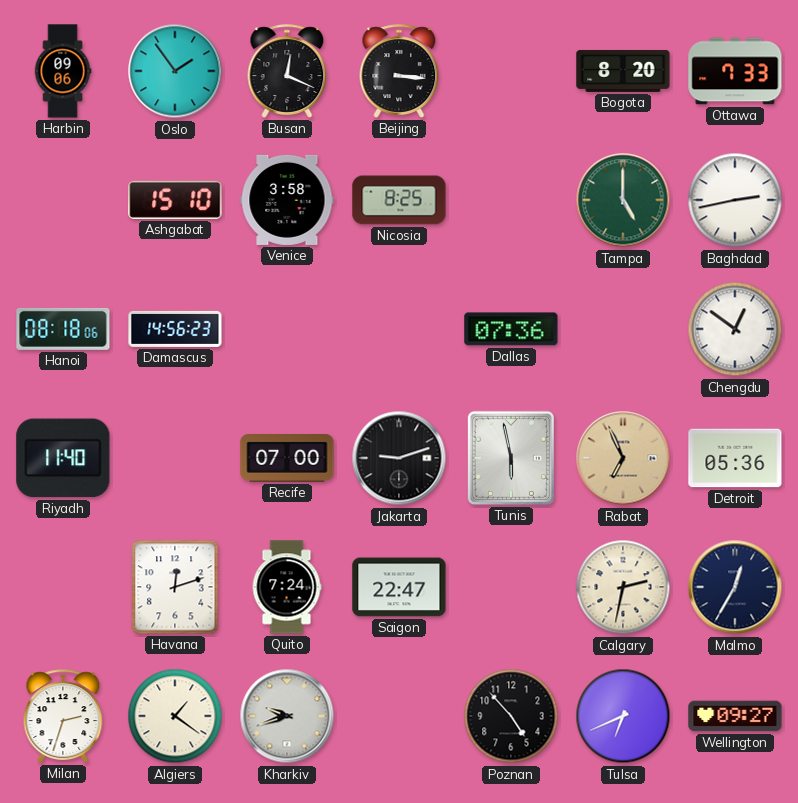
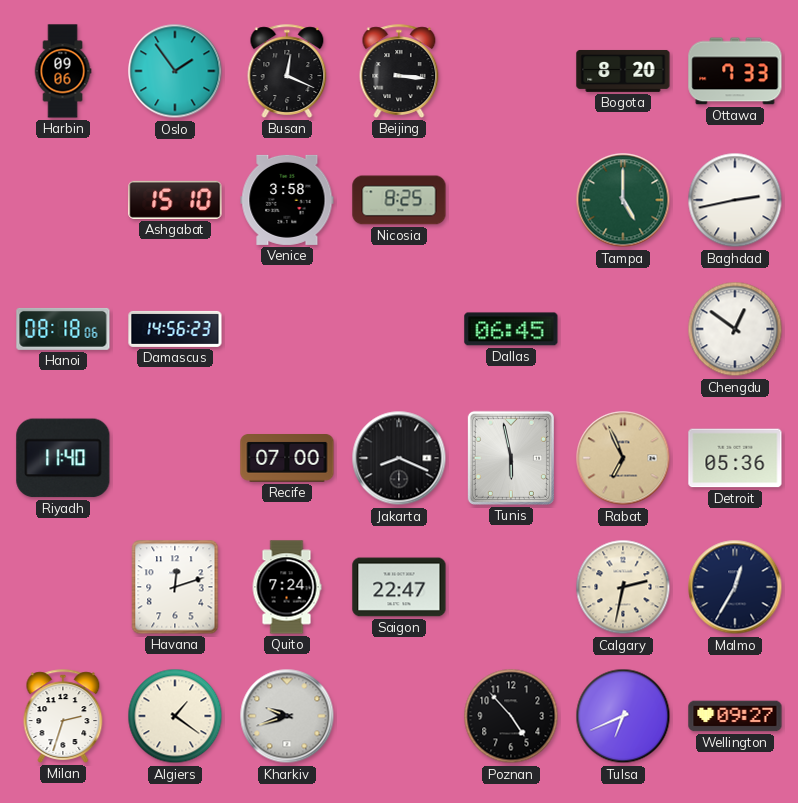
Dallas: 07:36 -> 06:45
Jakarta: 9:12 -> 8:19
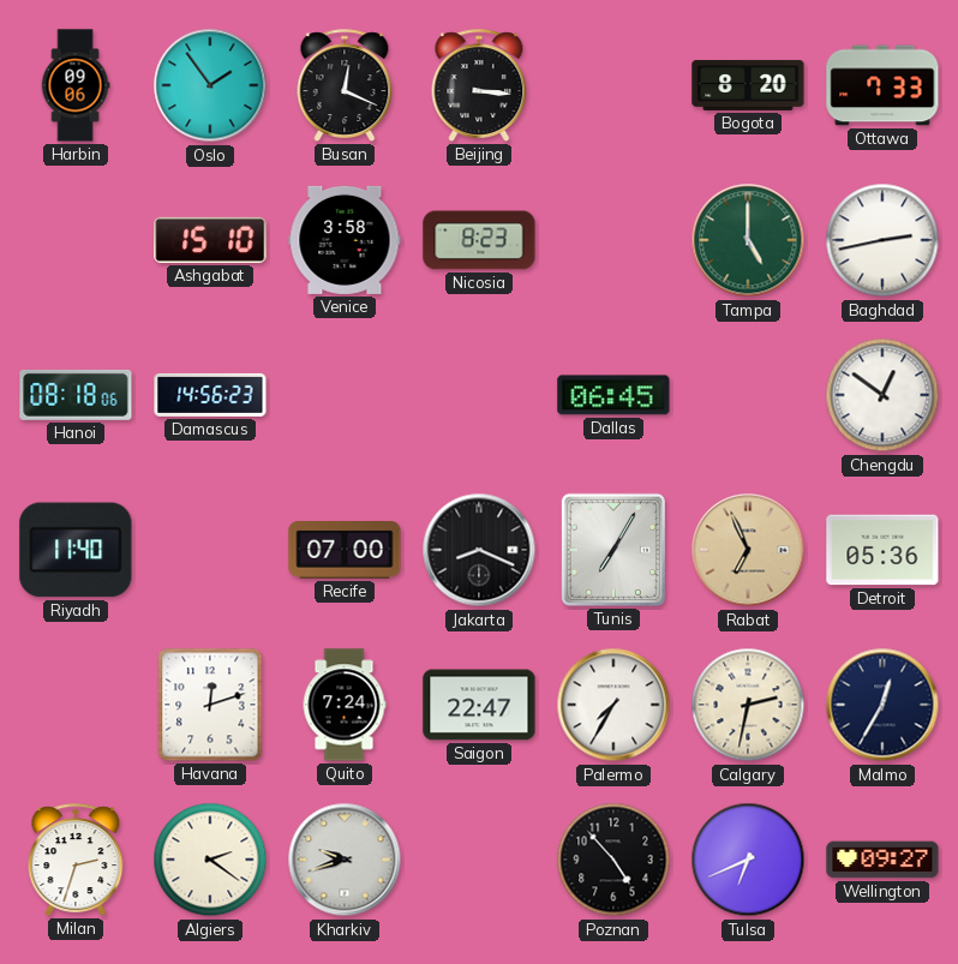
Nicosia: 8:25 -> 8:23
Tunis: 5:58 -> 7:05
Palermo: none -> 7:35
Algiers: 1:21 -> 2:21
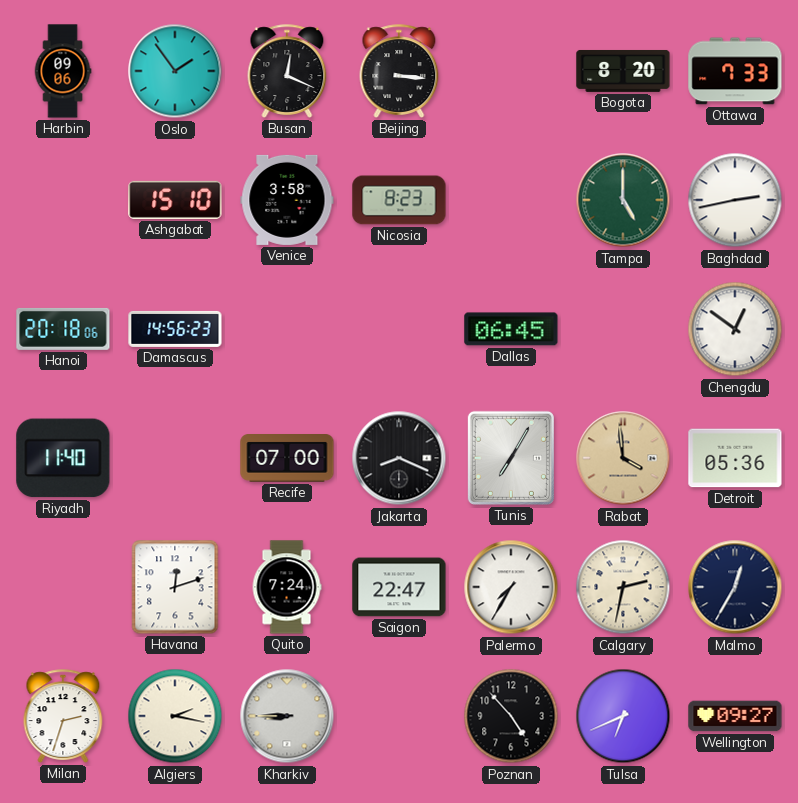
Hanoi: 08:18 -> 20:18
Rabat: 6:56 -> 3:59
Algiers: 2:21 -> 2:17
Kharkiv: 9:42 -> 8:45
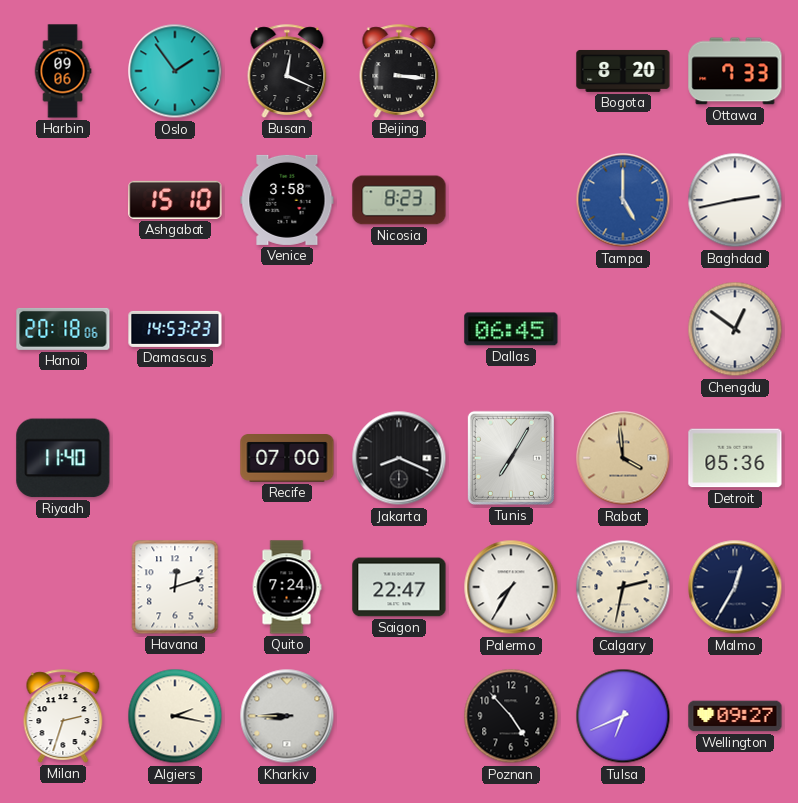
Tampa dial: green -> blue
Damascus: 14:56 -> 14:53
